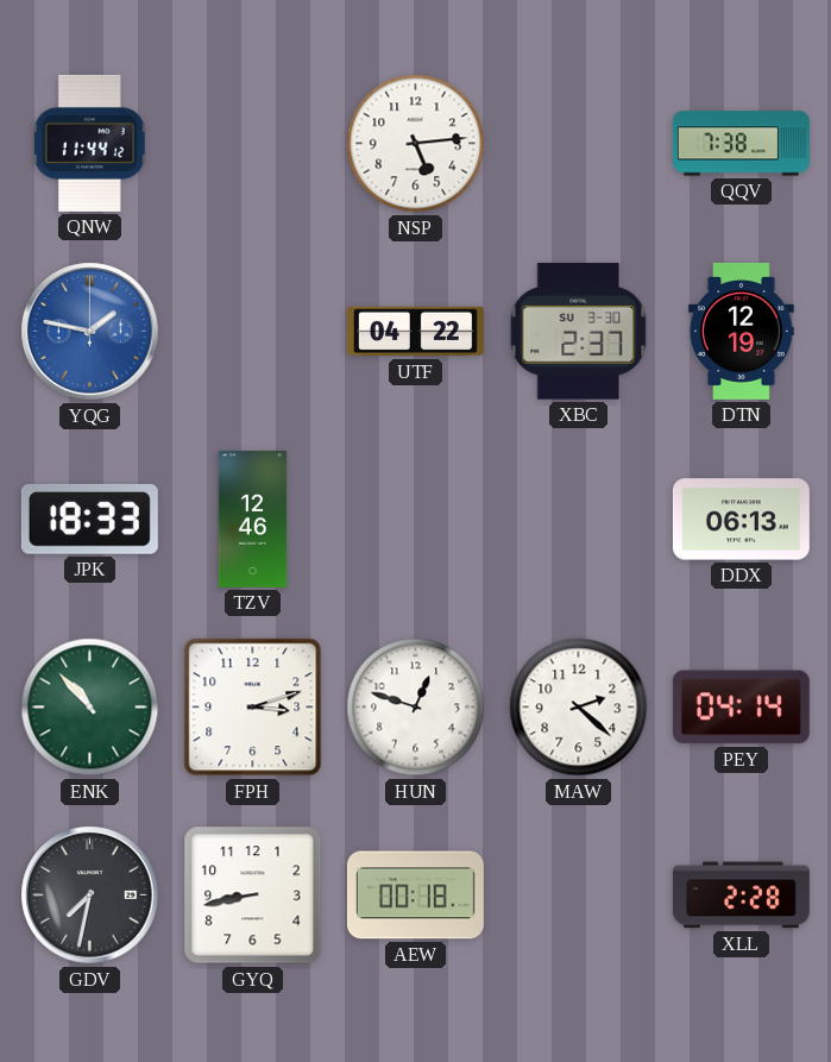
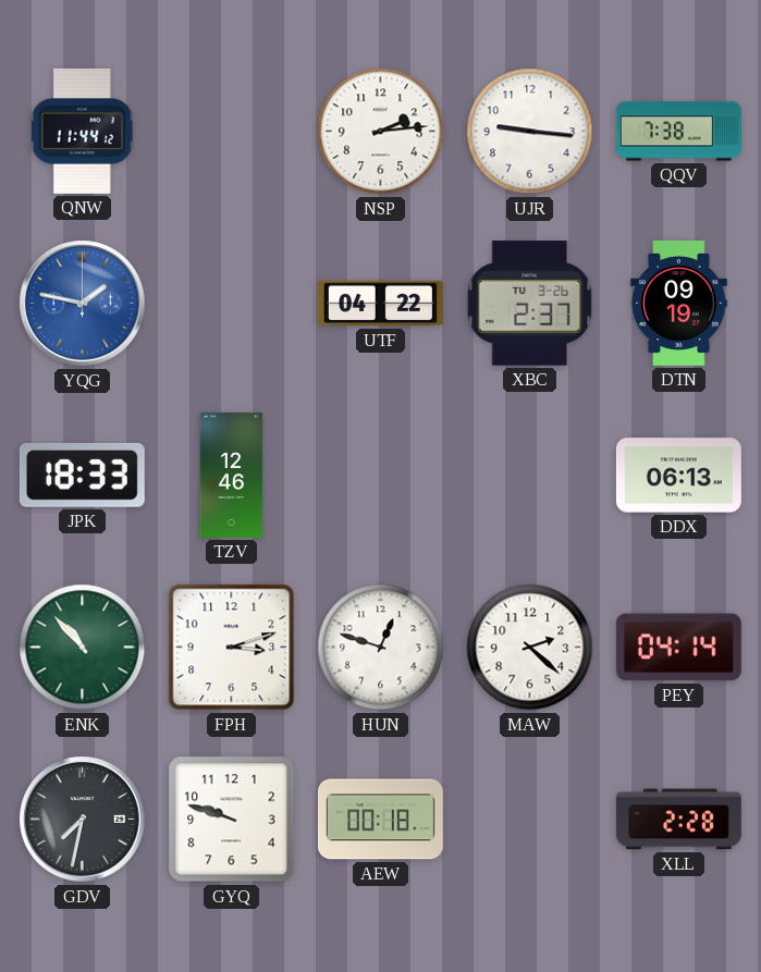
NSP: 5:14 -> 2:14
UJR: none -> 9:16
XBC date: SU 3-30 -> TU 3-26
DTN: 12:19 -> 09:19
GYQ: 8:43 -> 9:48
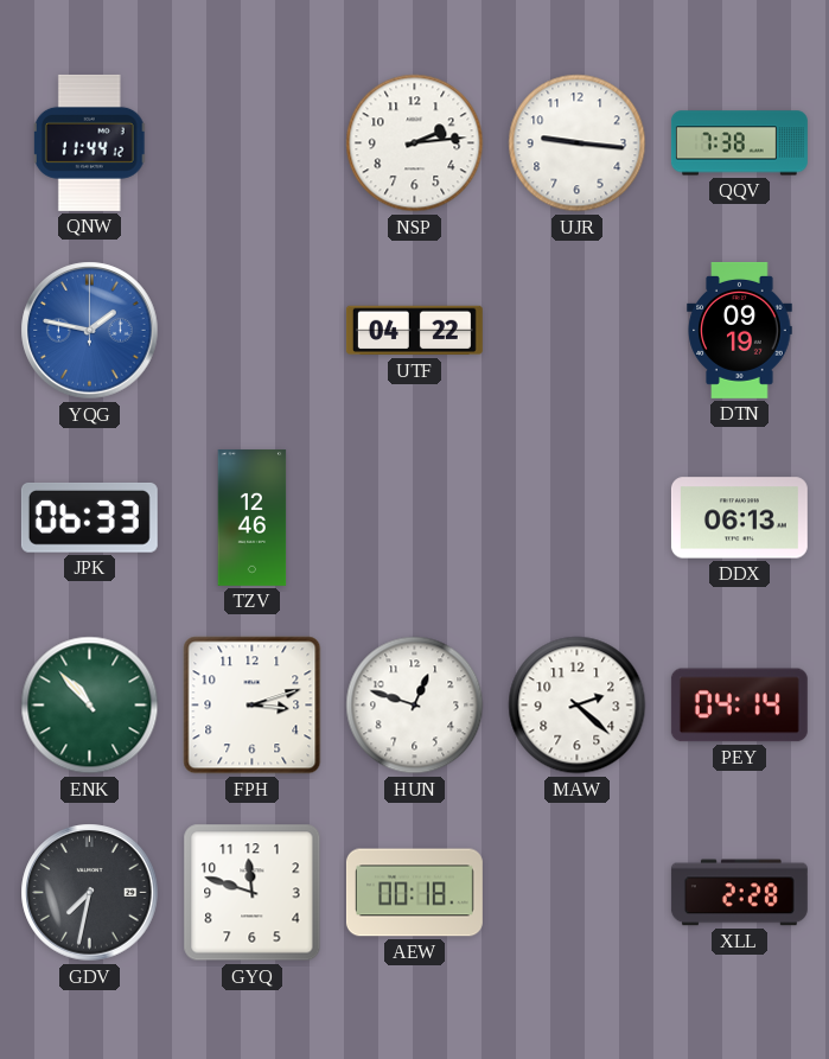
XBC: 2:37 -> none
JPK: 18:33 -> 06:33
GYQ: 9:48 -> 11:48
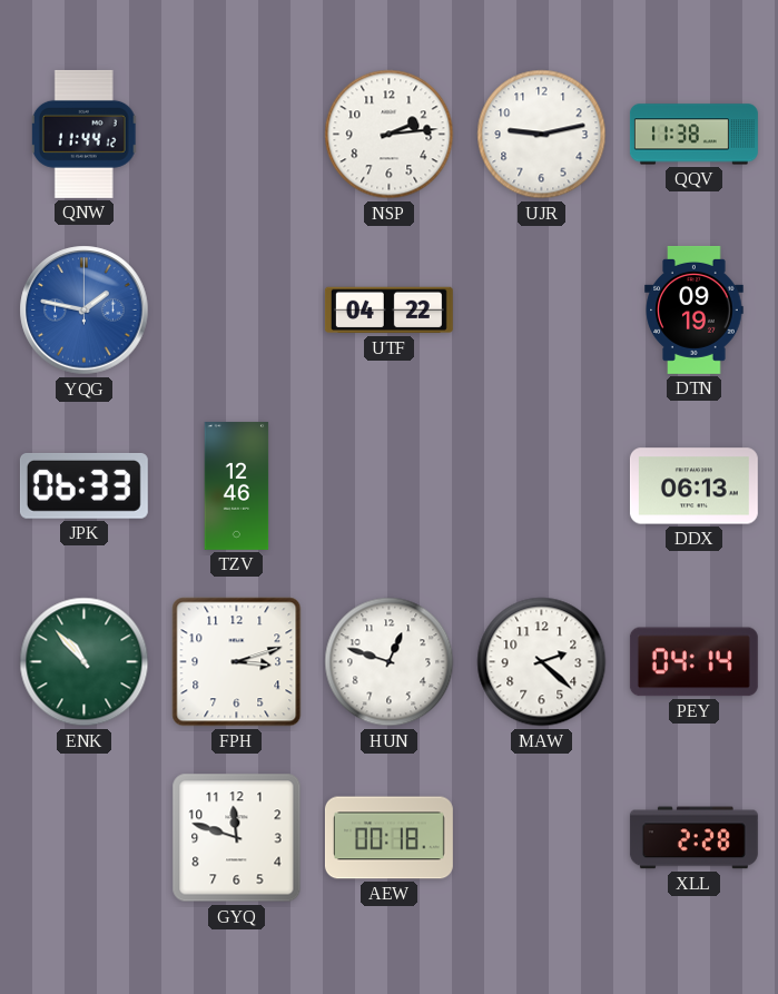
UJR: 9:16 -> 9:13
QQV: 7:38 -> 11:38
GDV: 7:32 -> none
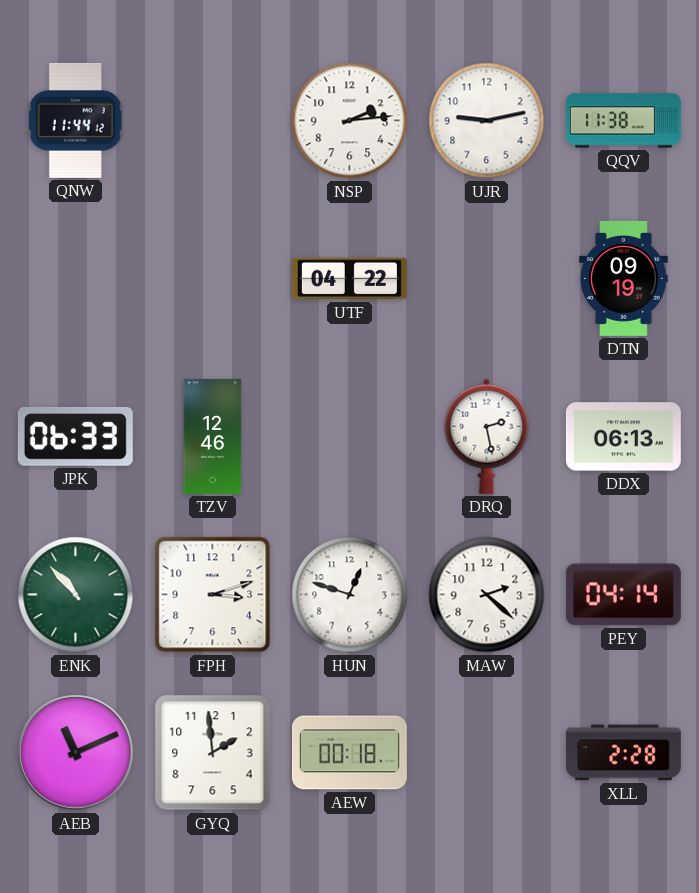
YQG: 1:47 -> none
DRQ: none -> 2:28
AEB: none -> 11:11
GYQ: 11:48 -> 1:59
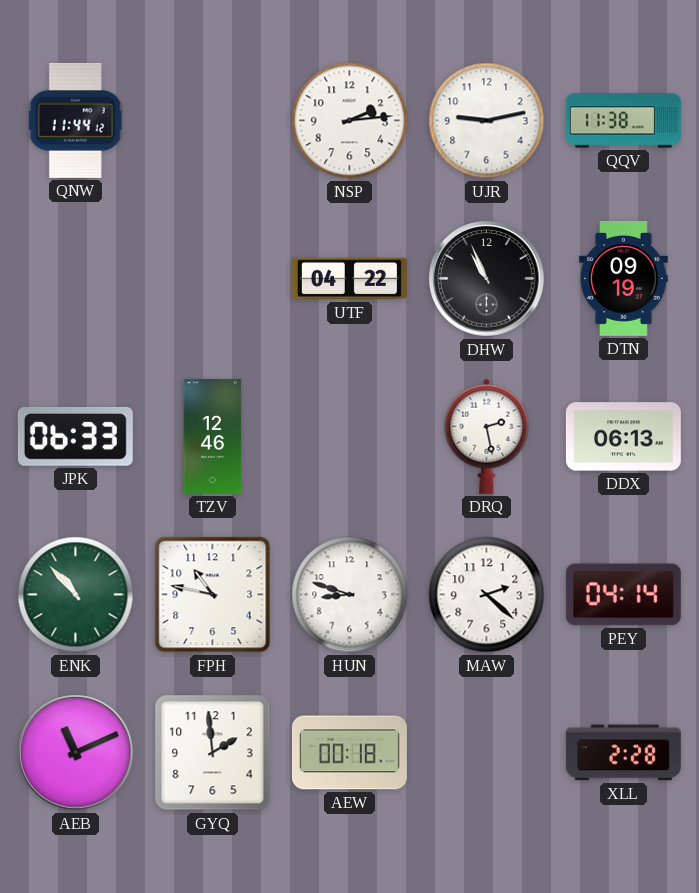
DHW: none -> 10:56
FPH: 3:12 -> 10:47
HUN: 12:48 -> 8:48
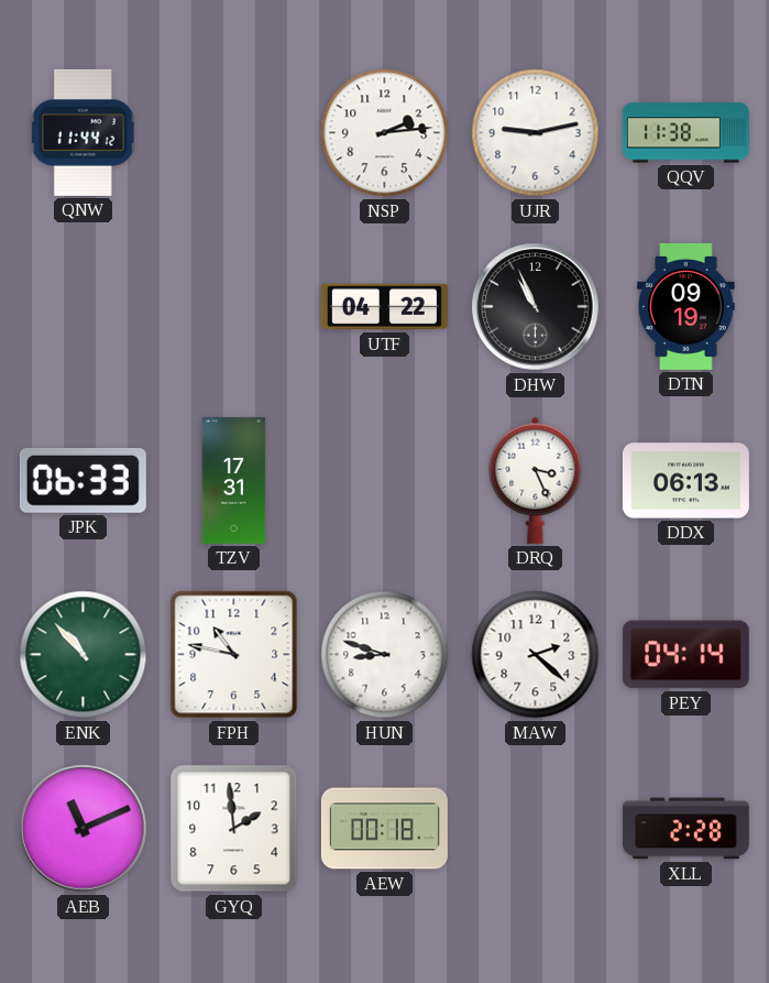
TZV: 12:46 -> 17:31
DRQ: 2:28 -> 3:26
